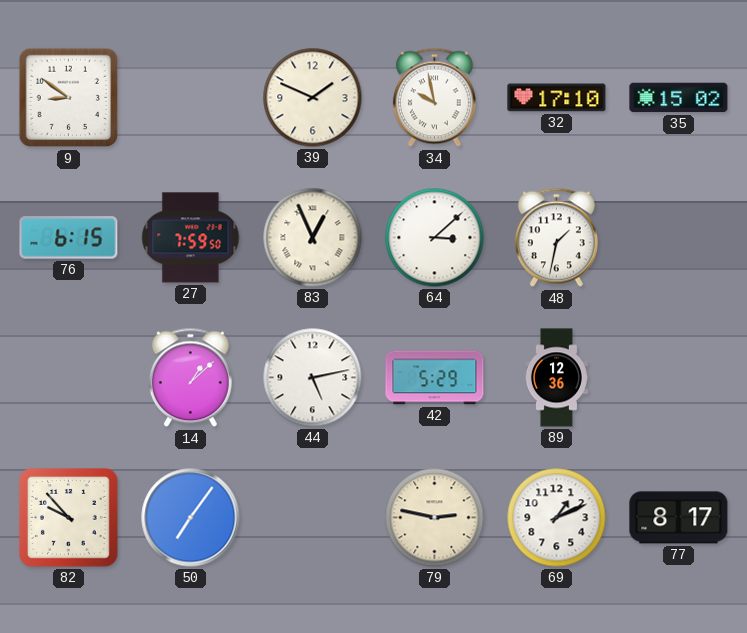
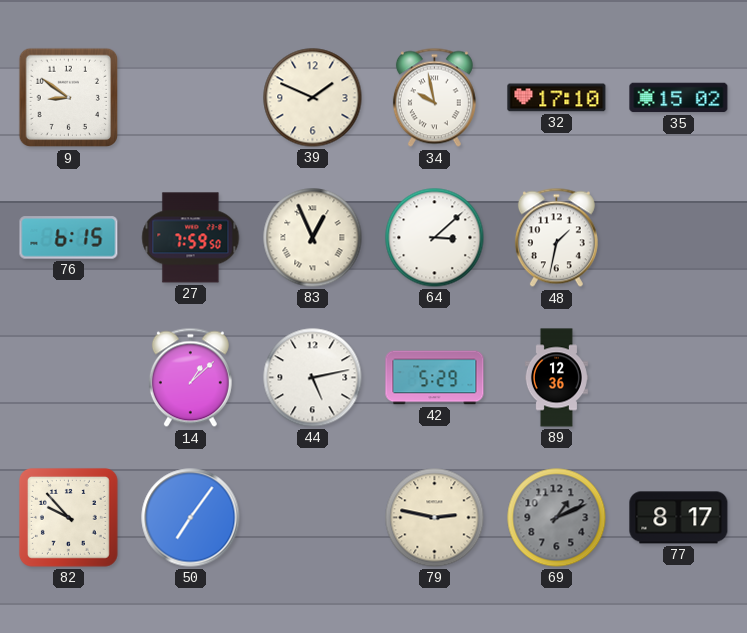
69 dial: white -> grey
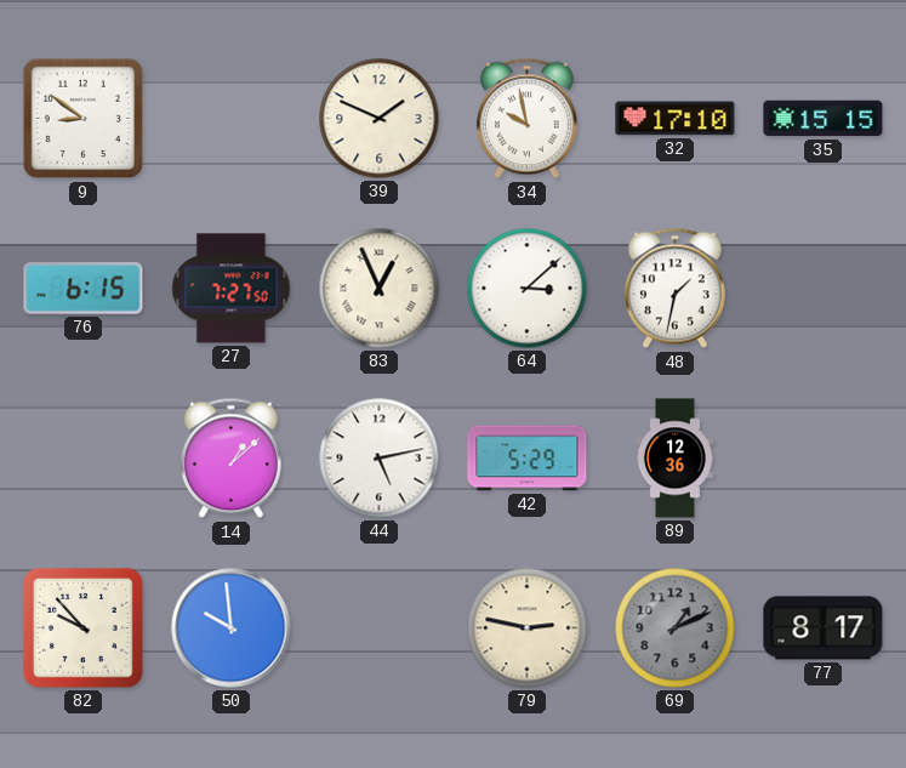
35: 15:02 -> 15:15
27: 7:59 -> 7:27
50: 7:06 -> 9:59
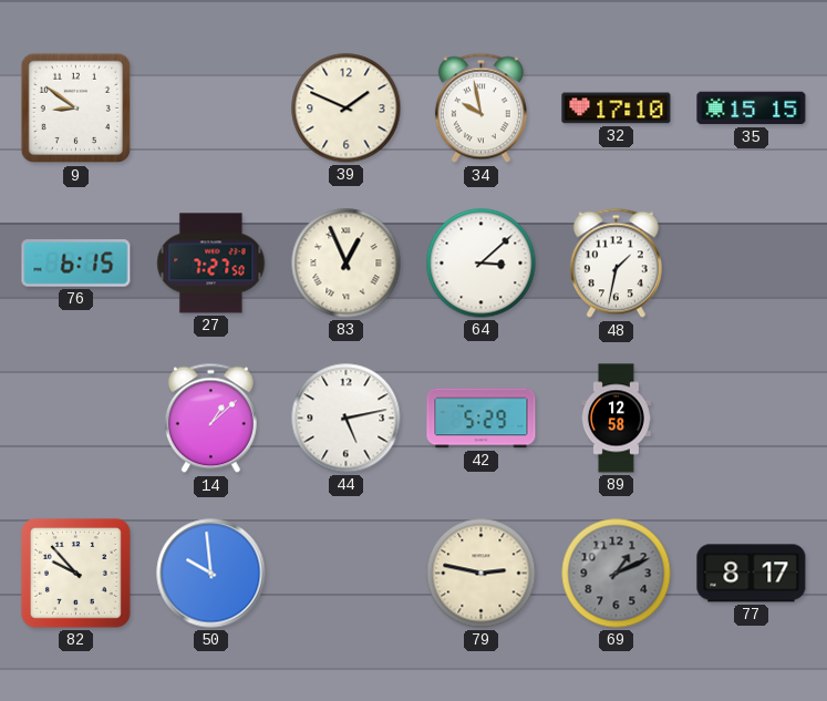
89: 12:36 -> 12:58
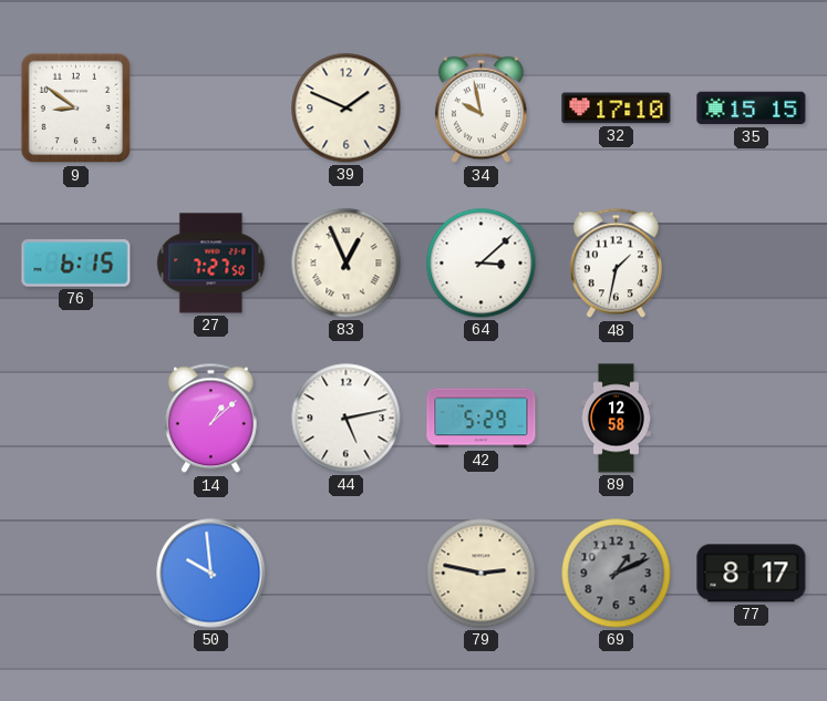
82: 9:53 -> none
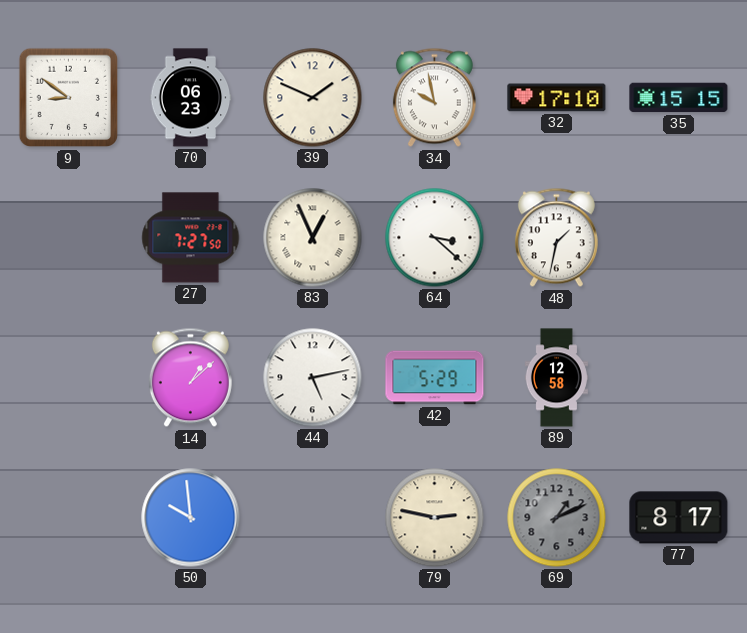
70: none -> 06:23
76: 6:15 -> none
64: 3:08 -> 3:22
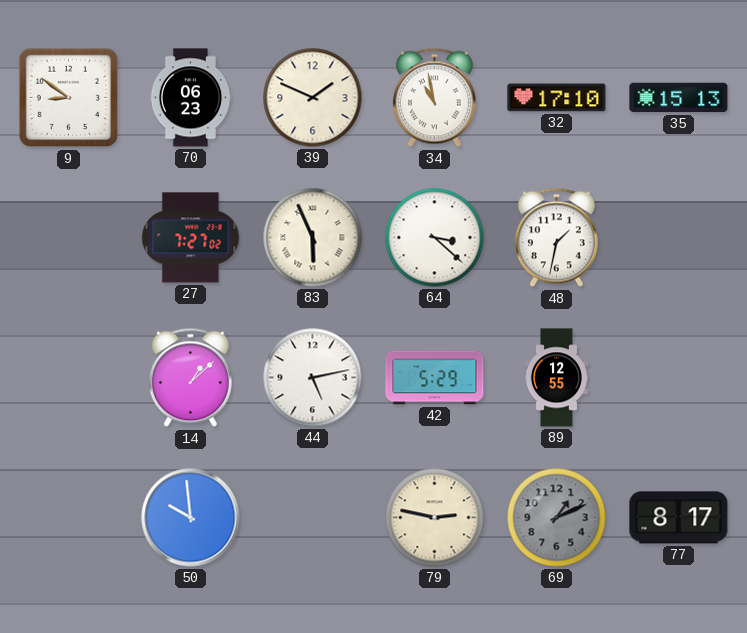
34: 9:58 -> 10:58
35: 15:15 -> 15:13
27: 7:27:50 -> 7:27:02
83: 12:56 -> 5:56
89: 12:58 -> 12:55
